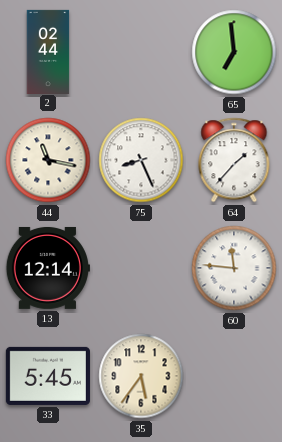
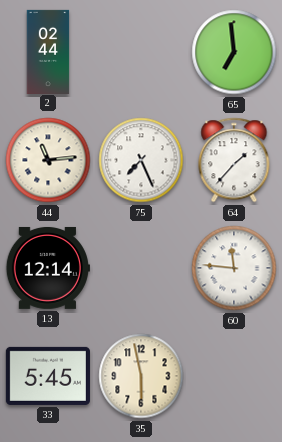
44: 11:17 -> 11:14
75: 8:26 -> 7:26
35: 5:36 -> 5:58
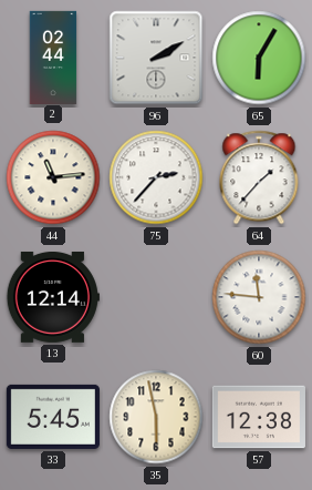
96: none -> 2:10
65: 6:59 -> 6:05
75: 7:26 -> 2:37
57: none -> 12:38
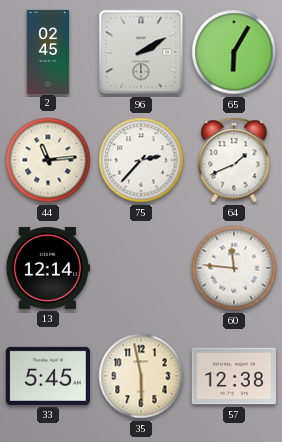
2: 02:44 -> 02:45
64: 1:37 -> 1:41
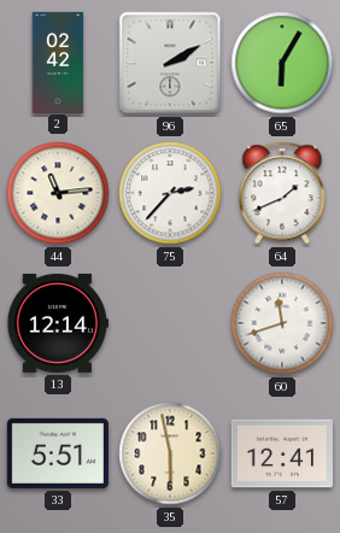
2: 02:45 -> 02:42
60: 11:46 -> 11:42
33: 5:45 -> 5:51
57: 12:38 -> 12:41
